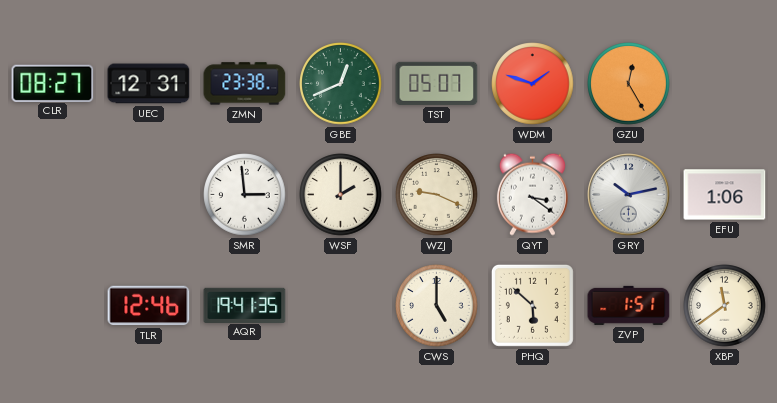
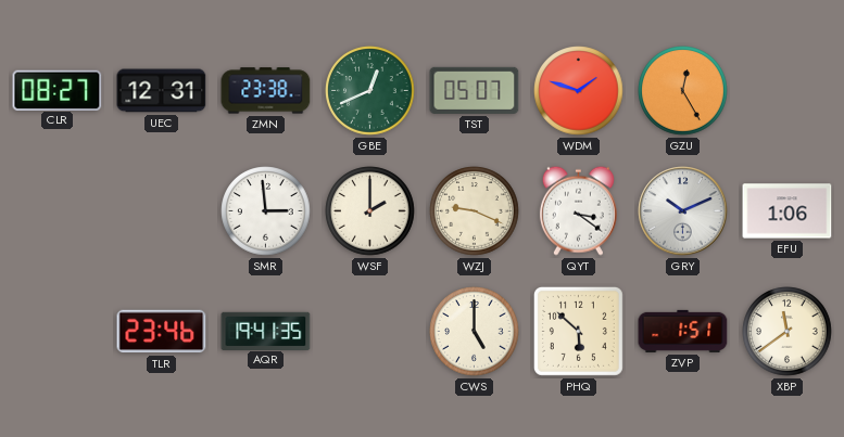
GRY: 10:13 -> 10:11
TLR: 12:46 -> 23:46
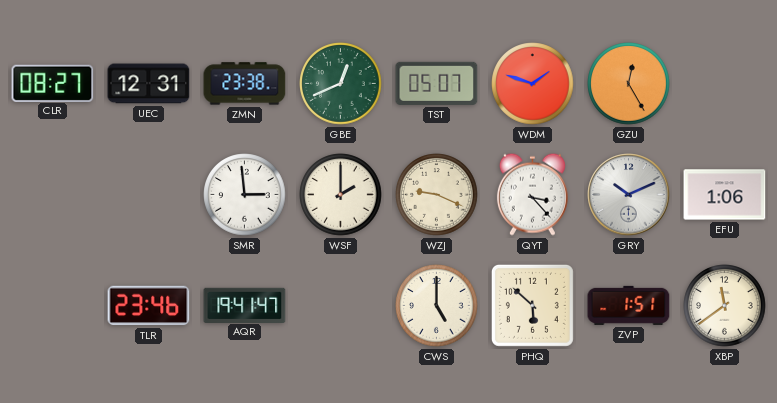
QYT: 3:21 -> 3:23
AQR: 19:41:35 -> 19:41:47
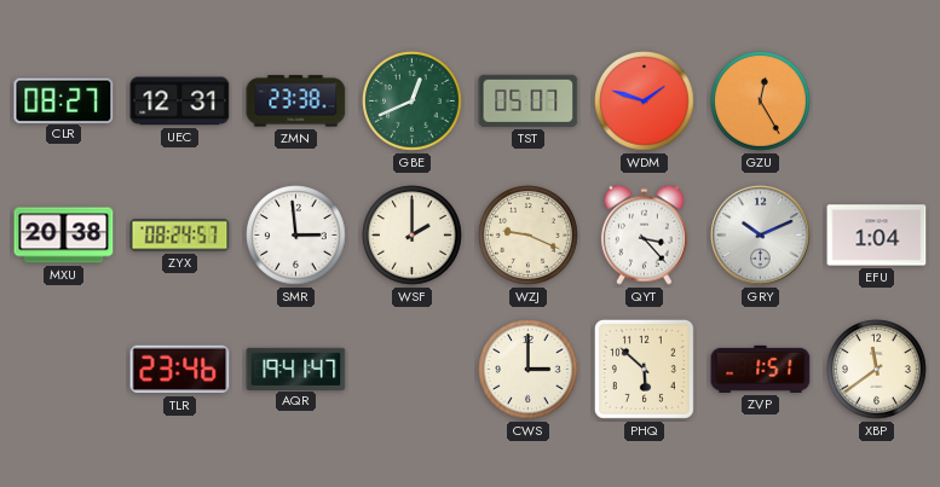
MXU: none -> 20:38
ZYX: none -> 08:24
EFU: 1:06 -> 1:04
CWS: 5:00 -> 3:00
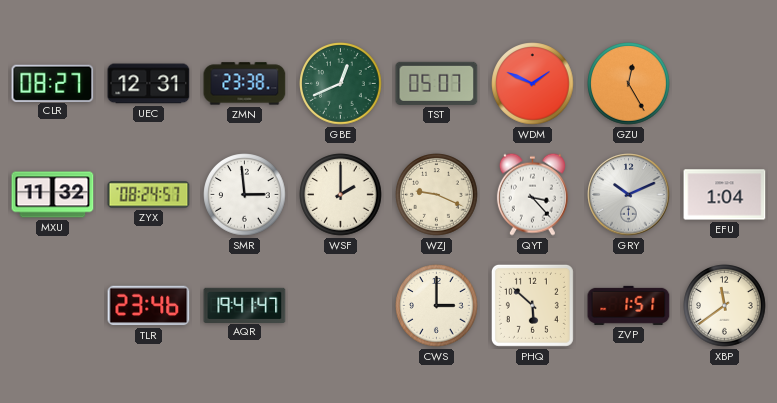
WDM: 1:48 -> 1:49
MXU: 20:38 -> 11:32
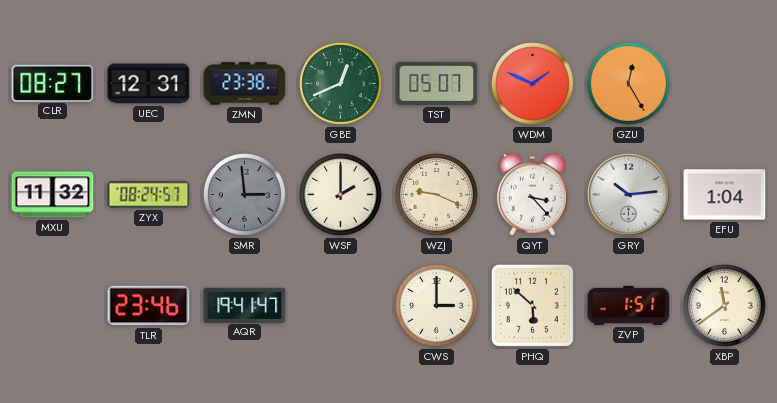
SMR dial: white -> grey
GRY: 10:11 -> 10:14
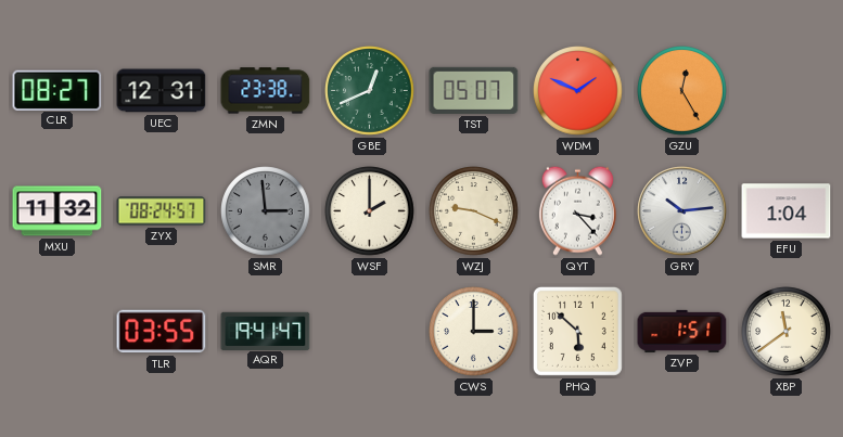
TLR: 23:46 -> 03:55
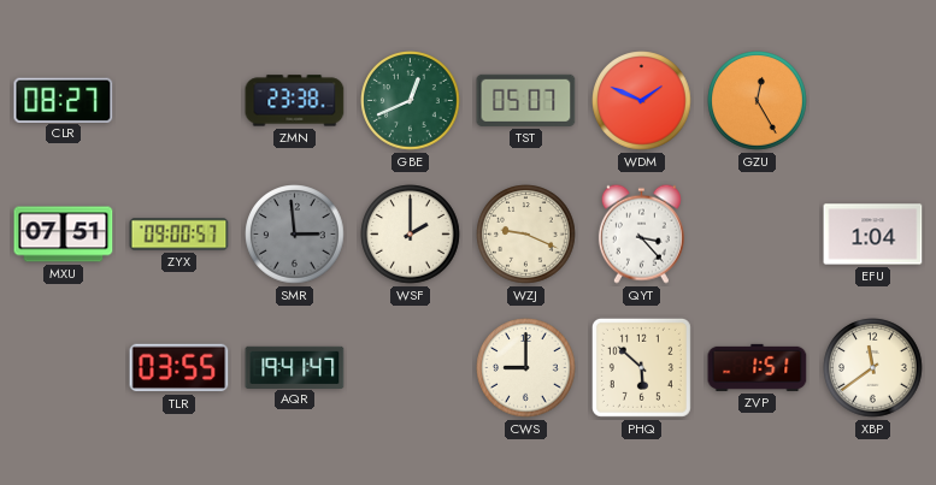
UEC: 12:31 -> none
MXU: 11:32 -> 07:51
ZYX: 08:24 -> 09:00
GRY: 10:14 -> none
CWS: 3:00 -> 9:00
